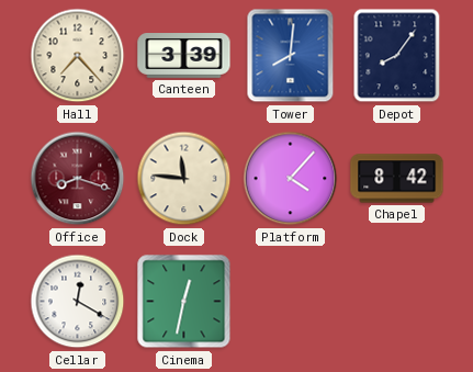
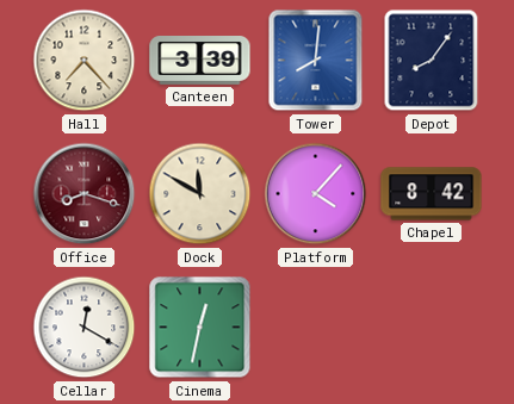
Dock: 11:46 -> 11:50
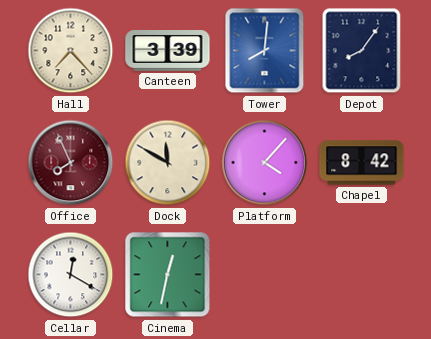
Office: 8:18 -> 7:56
